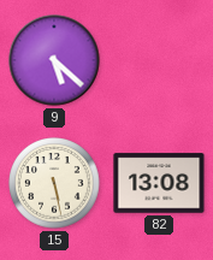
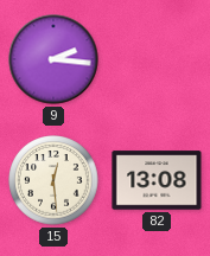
9: 5:22 -> 2:16
15: 5:28 -> 12:29
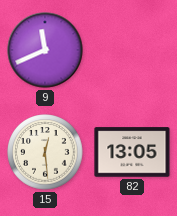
9: 2:16 -> 11:41
82: 13:08 -> 13:05
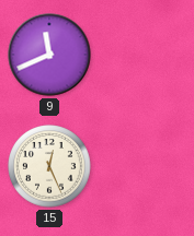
15: 12:29 -> 12:26
82: 13:05 -> none
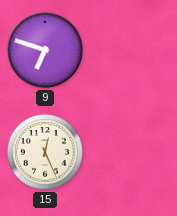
9: 11:41 -> 6:48
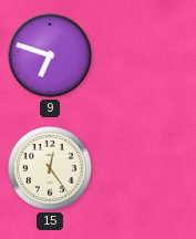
15: 12:26 -> 12:24
